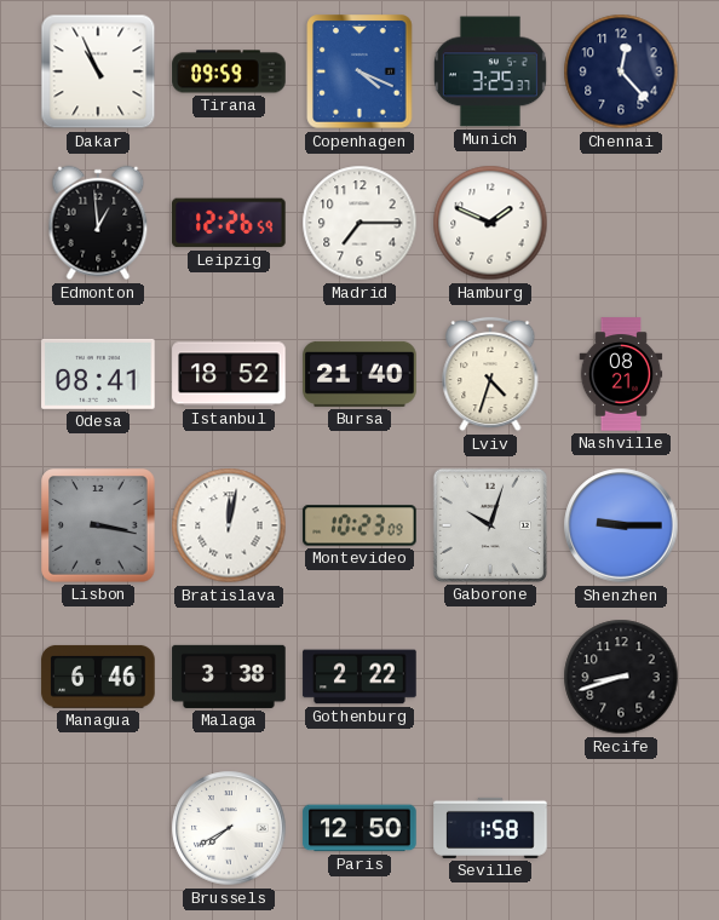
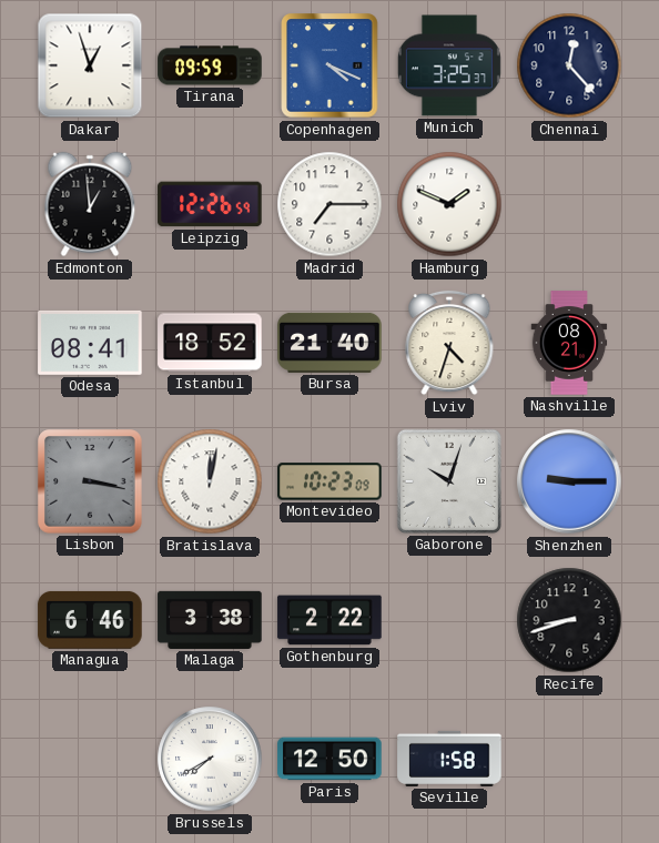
Dakar: 10:56 -> 12:57
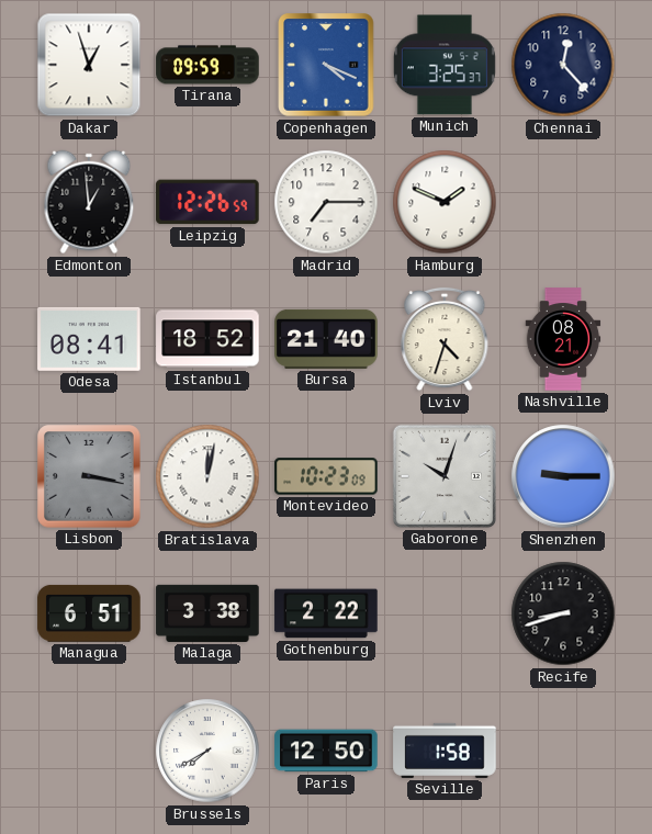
Managua: 6:46 -> 6:51
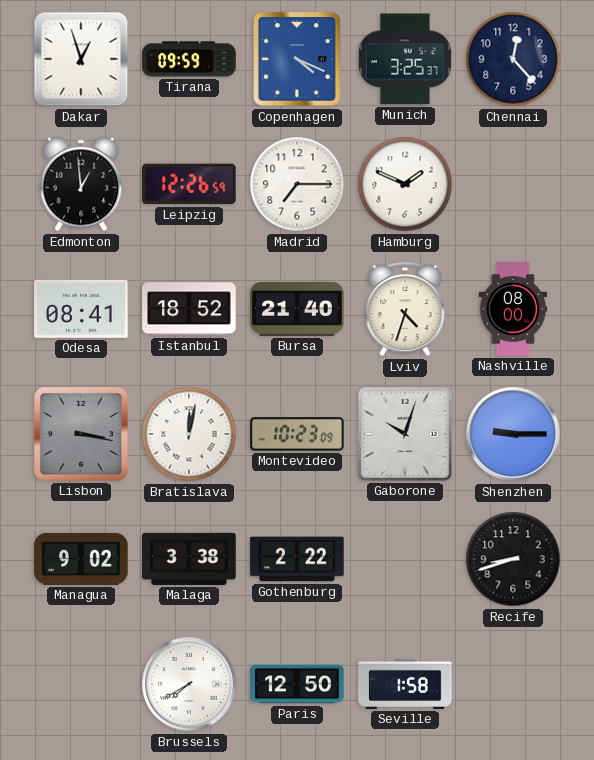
Nashville: 08:21 -> 08:00
Managua: 6:51 -> 9:02
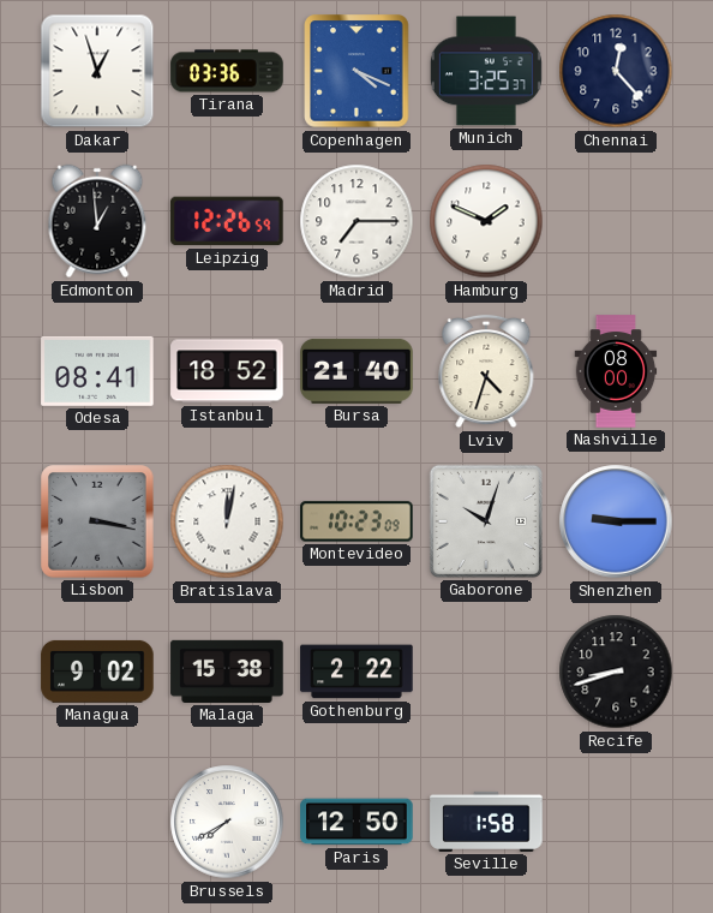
Tirana: 09:59 -> 03:36
Malaga: 3:38 -> 15:38
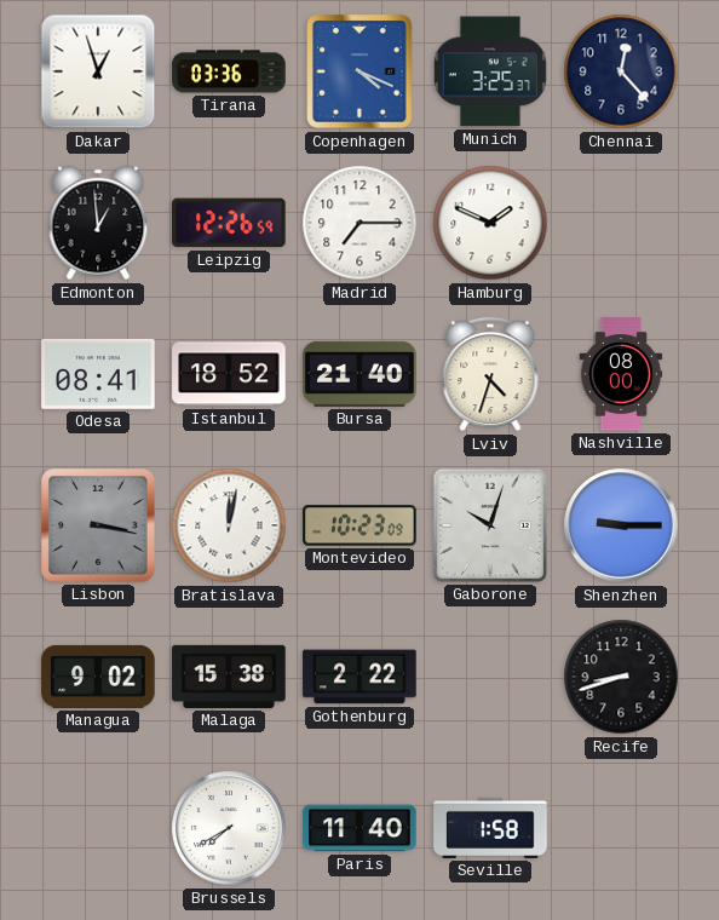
Paris: 12:50 -> 11:40
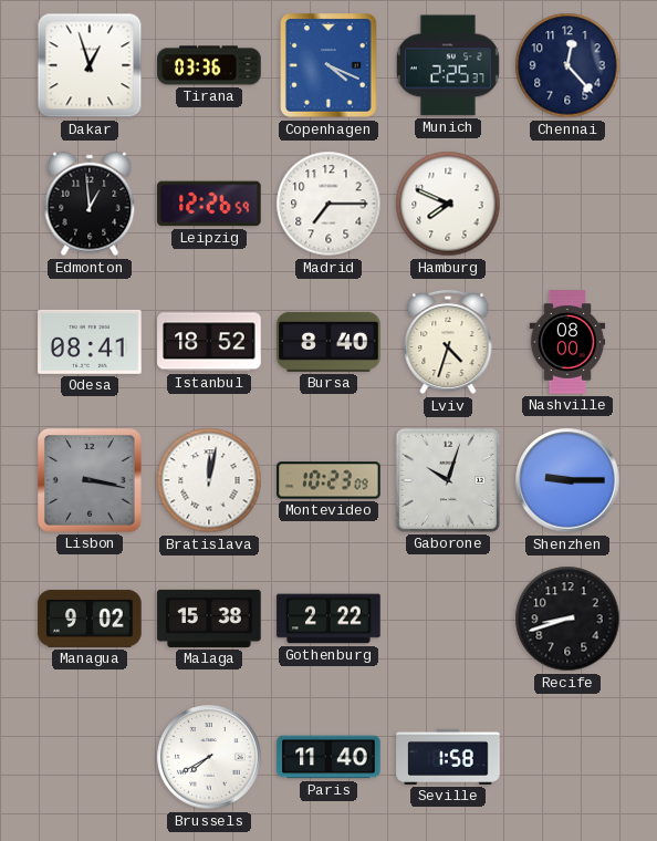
Munich: 3:25 -> 2:25
Hamburg: 1:49 -> 7:49
Bursa: 21:40 -> 8:40
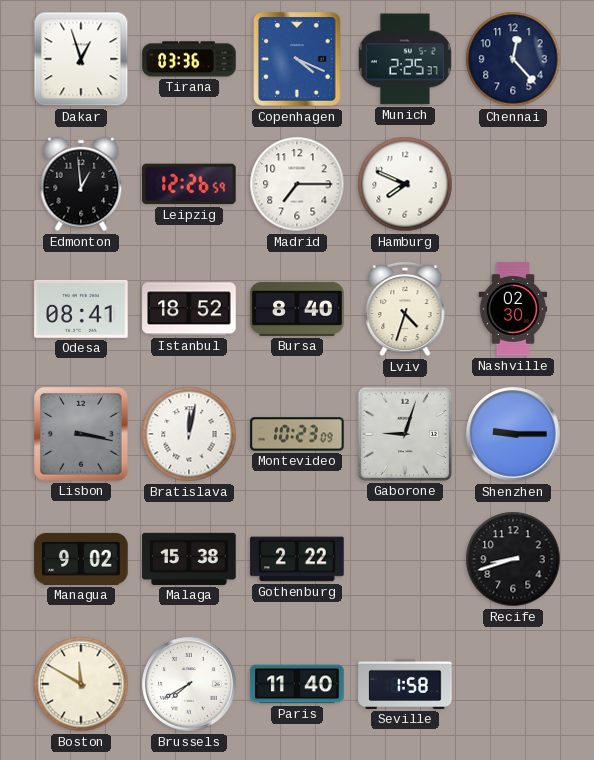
Nashville: 08:00 -> 02:30
Gaborone: 10:03 -> 9:03
Boston: none -> 11:50
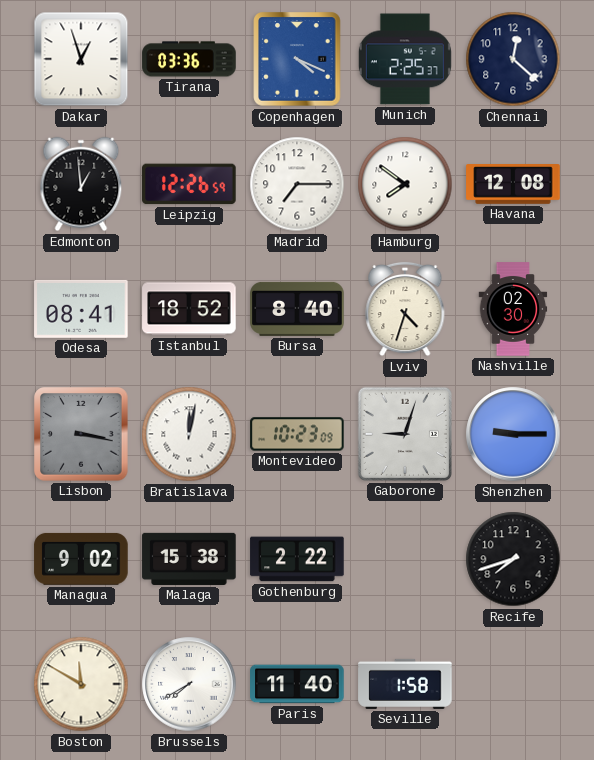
Chennai: 12:23 -> 12:22
Hamburg: 7:49 -> 7:51
Havana: none -> 12:08
Recife: 8:42 -> 7:42
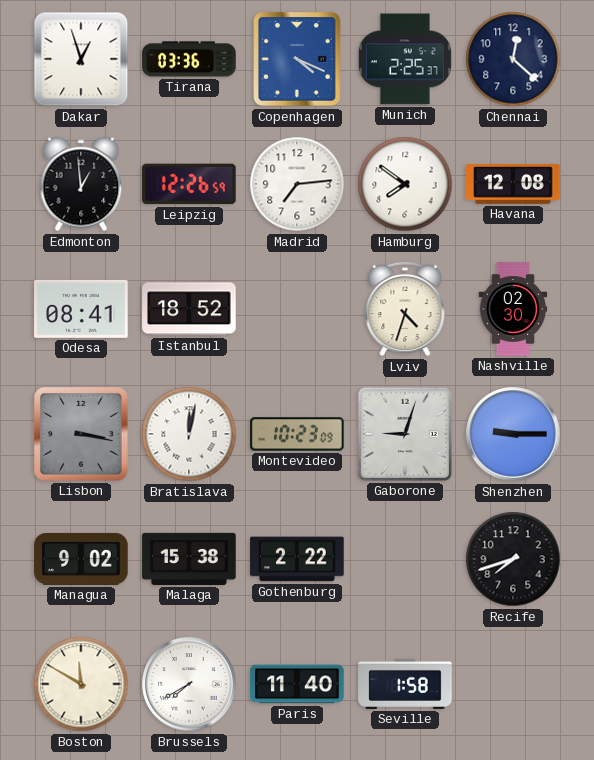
Madrid: 7:15 -> 7:14
Bursa: 8:40 -> none
